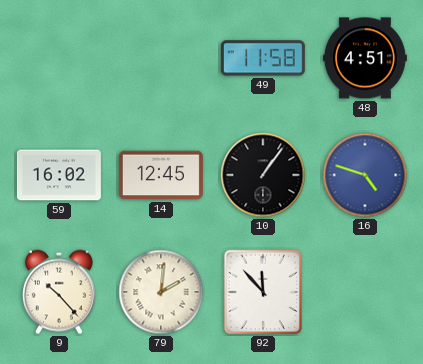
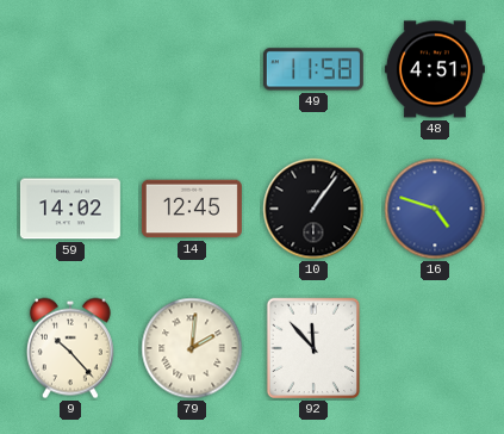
59: 16:02 -> 14:02
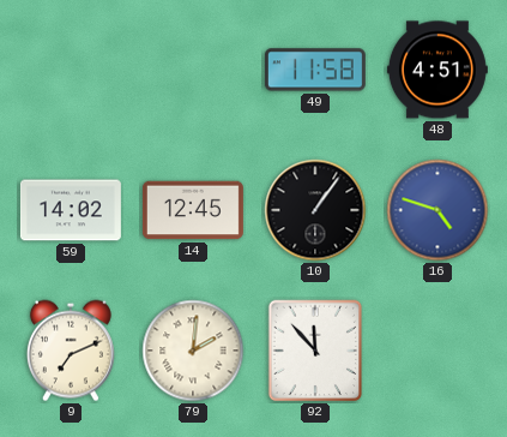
9: 10:23 -> 7:11
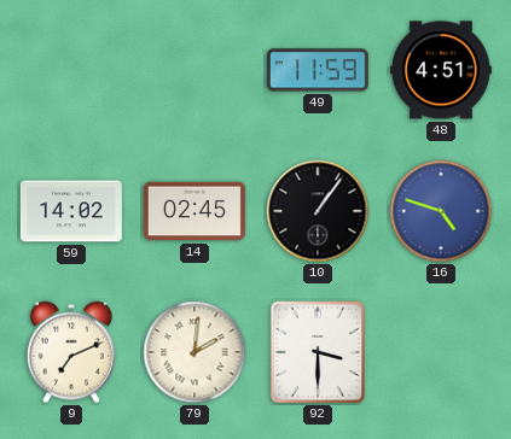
49: 11:58 -> 11:59
14: 12:45 -> 02:45
92: 11:53 -> 3:30
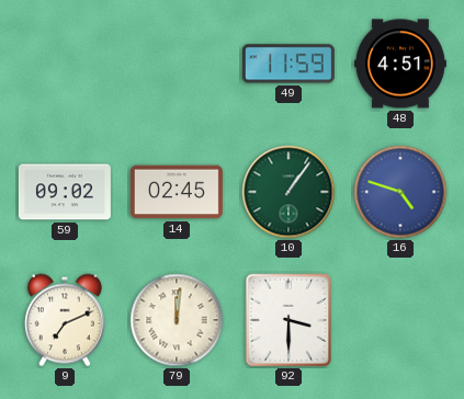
59: 14:02 -> 09:02
10 dial: black -> green
79: 2:01 -> 12:01
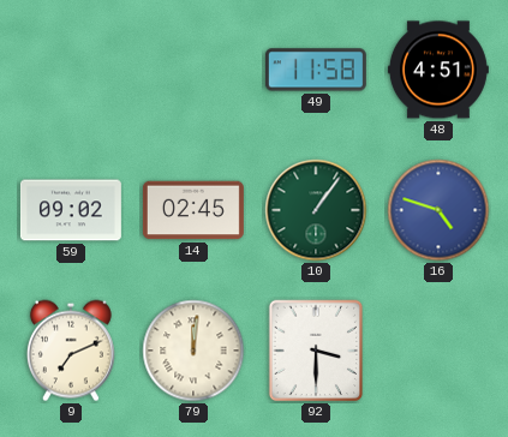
49: 11:59 -> 11:58
